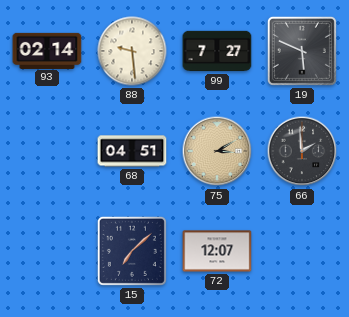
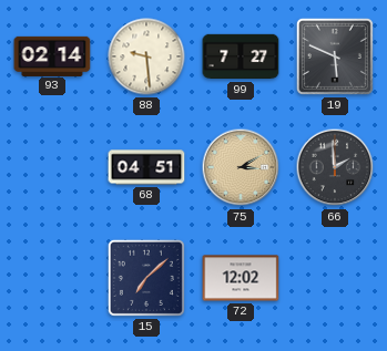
72: 12:07 -> 12:02
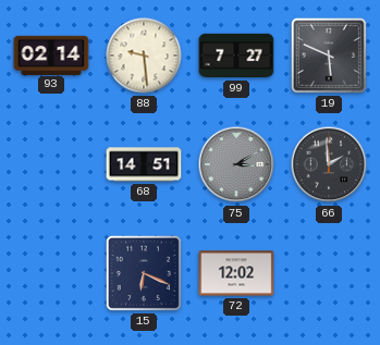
68: 04:51 -> 14:51
75 dial: champagne -> grey
15: 7:08 -> 6:19
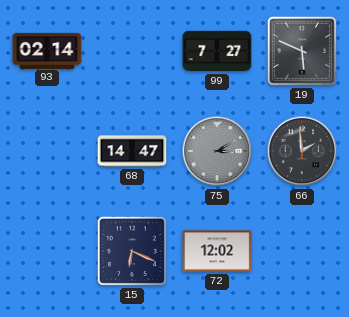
88: 9:29 -> none
68: 14:51 -> 14:47
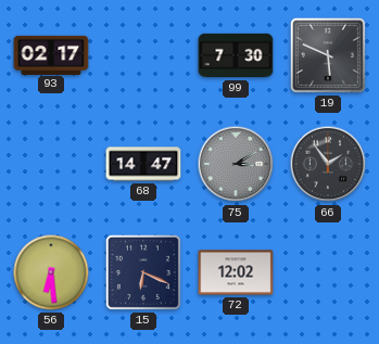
93: 02:14 -> 02:17
99: 7:27 -> 7:30
66: 1:59 -> 1:54
56: none -> 6:29
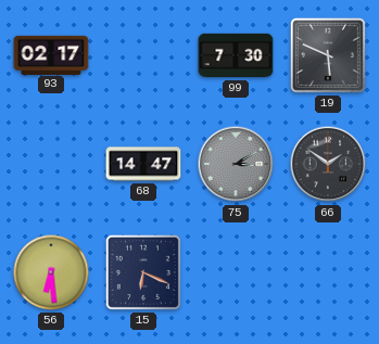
66: 1:54 -> 1:51
72: 12:02 -> none
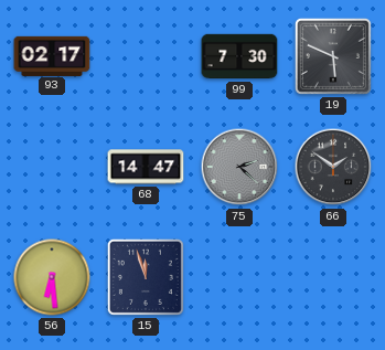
75: 3:10 -> 2:22
15: 6:19 -> 11:57
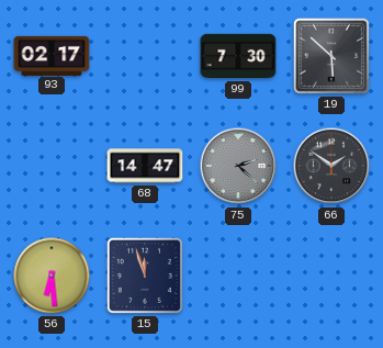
19: 5:49 -> 5:52
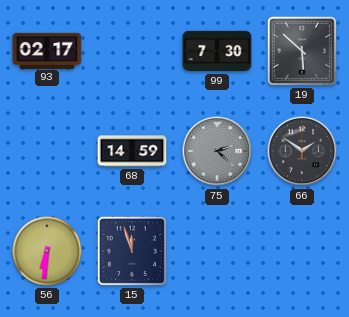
68: 14:47 -> 14:59
56: 6:29 -> 6:31
